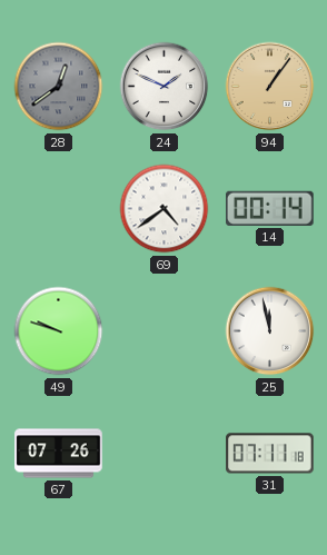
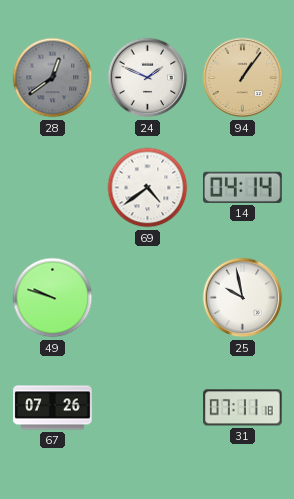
14: 00:14 -> 04:14
25: 11:58 -> 9:58
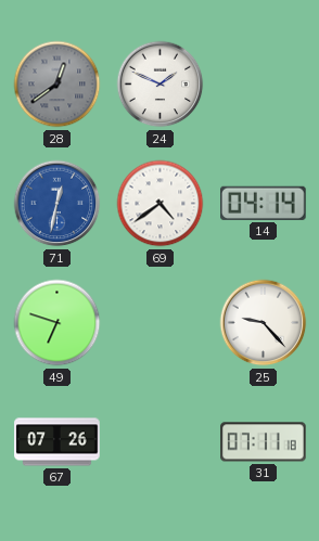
94: 1:06 -> none
71: none -> 12:32
49: 9:48 -> 6:48
25: 9:58 -> 9:23
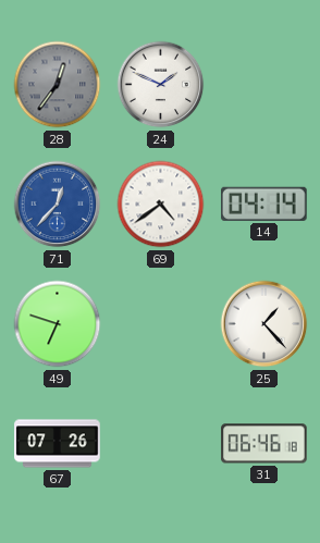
28: 12:39 -> 12:36
71: 12:32 -> 12:37
25: 9:23 -> 1:23
31: 07:11 -> 06:46
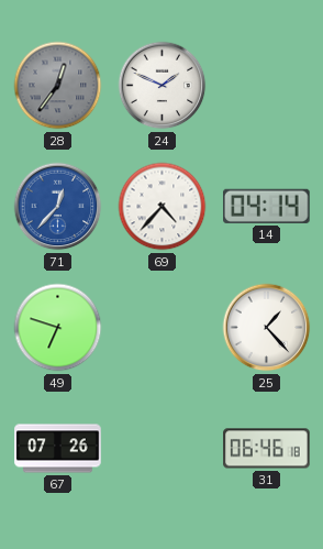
69: 4:39 -> 4:37
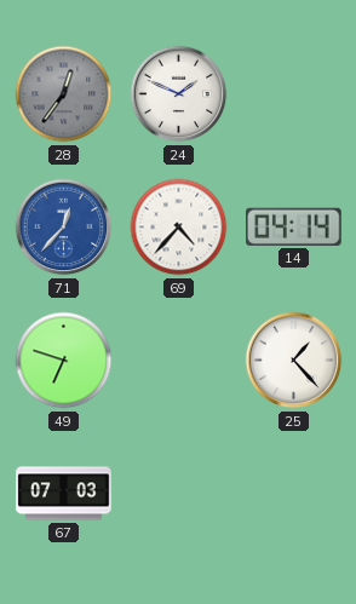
67: 07:26 -> 07:03
31: 06:46 -> none
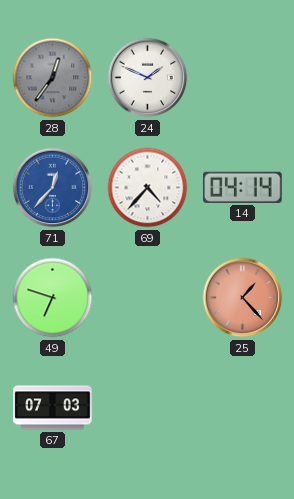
25 dial: white -> salmon
